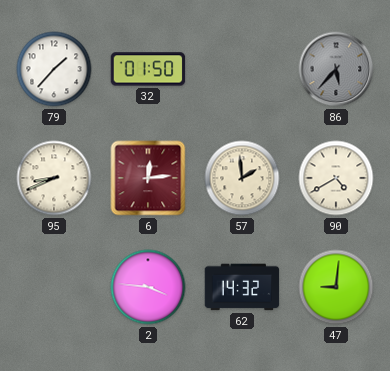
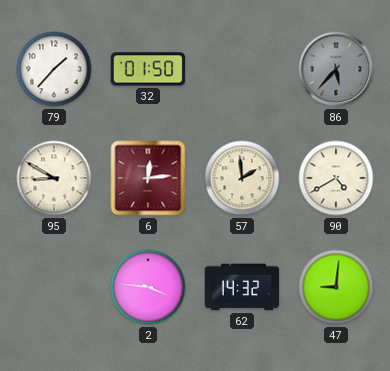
95: 8:41 -> 8:50
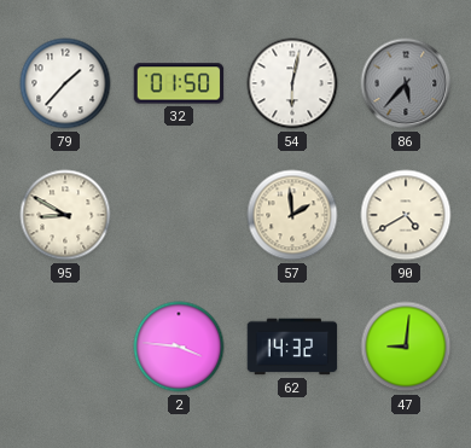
54: none -> 6:02
6: 12:14 -> none
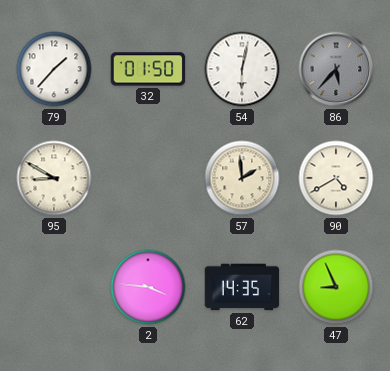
62: 14:32 -> 14:35
47: 9:01 -> 8:56
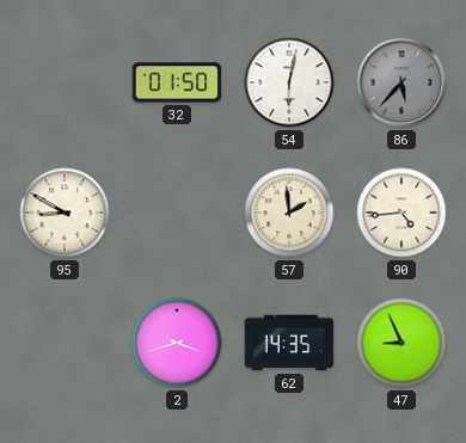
79: 1:37 -> none
90: 4:40 -> 4:44
2: 3:46 -> 3:42
